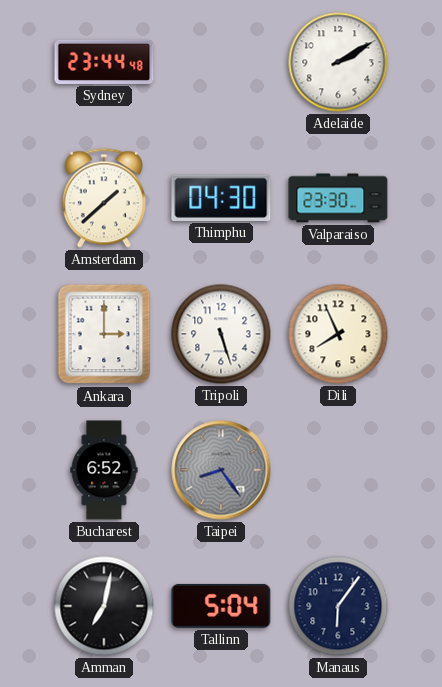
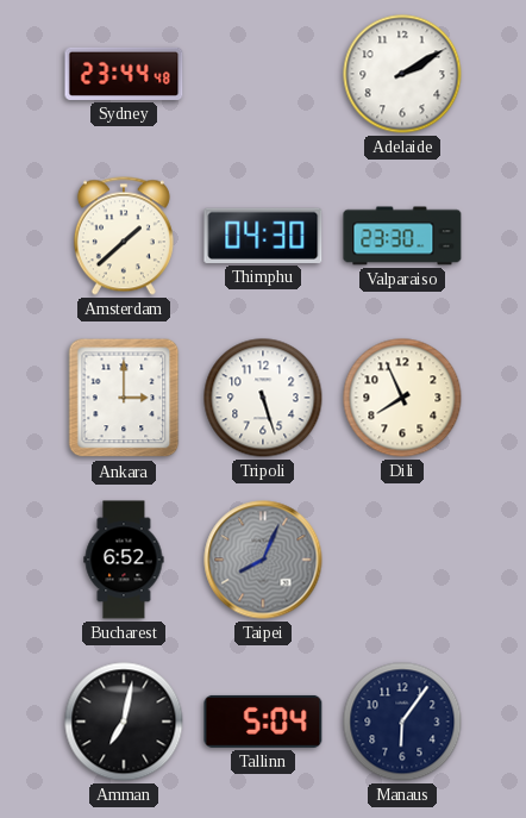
Taipei: 8:24 -> 8:04
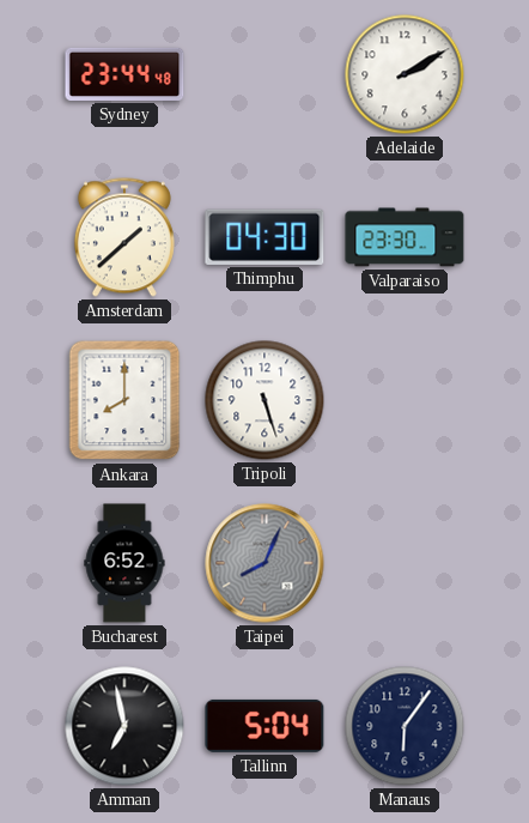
Ankara: 3:00 -> 8:00
Dili: 7:56 -> none
Amman: 7:02 -> 6:58
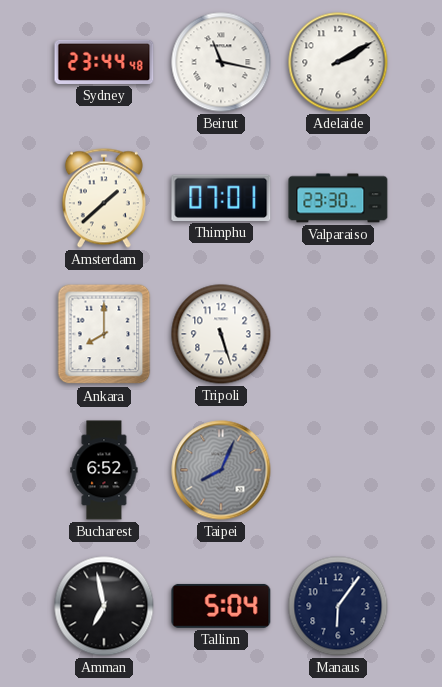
Beirut: none -> 11:17
Thimphu: 04:30 -> 07:01
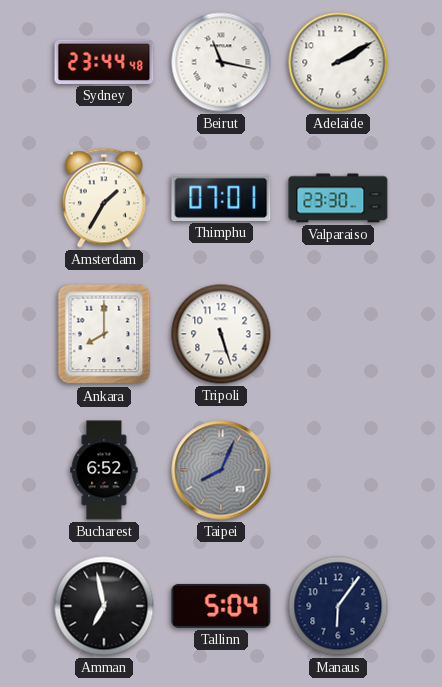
Amsterdam: 1:38 -> 1:35
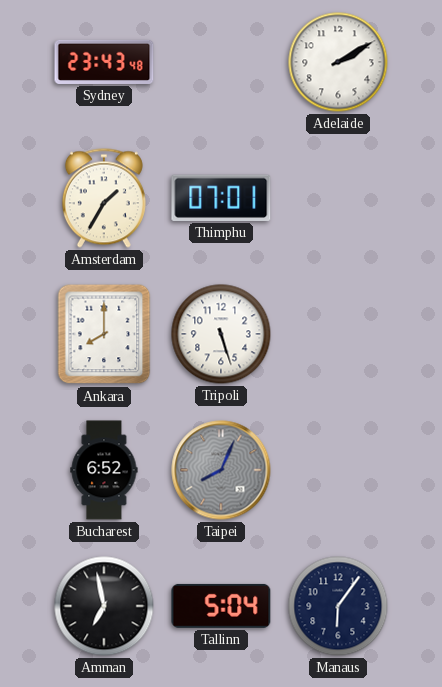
Sydney: 23:44 -> 23:43
Beirut: 11:17 -> none
Valparaiso: 23:30 -> none
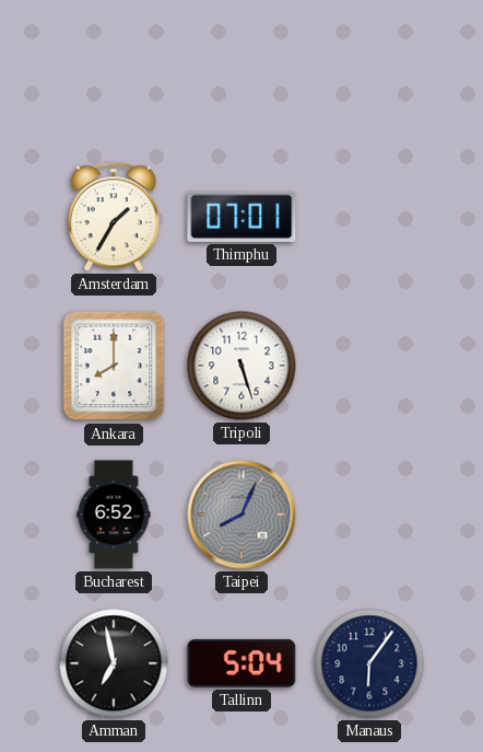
Sydney: 23:43 -> none
Adelaide: 2:10 -> none
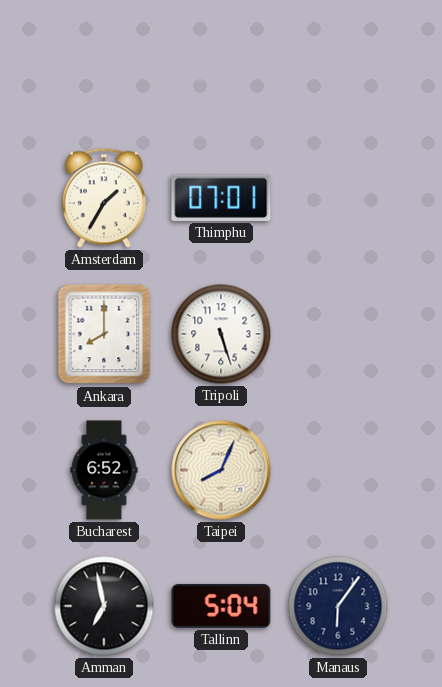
Taipei dial: grey -> cream
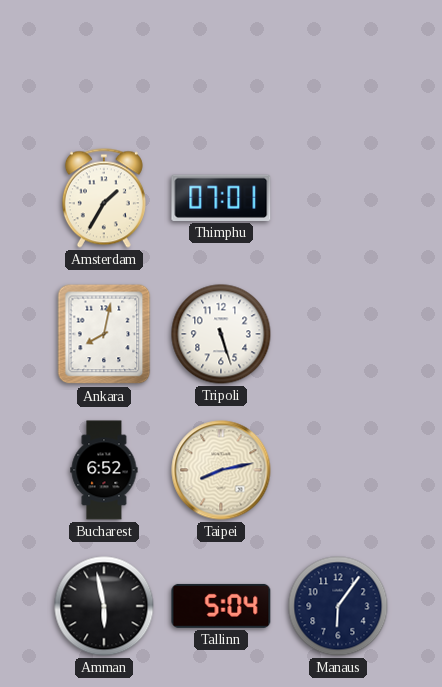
Ankara: 8:00 -> 8:02
Taipei: 8:04 -> 8:13
Amman: 6:58 -> 5:58
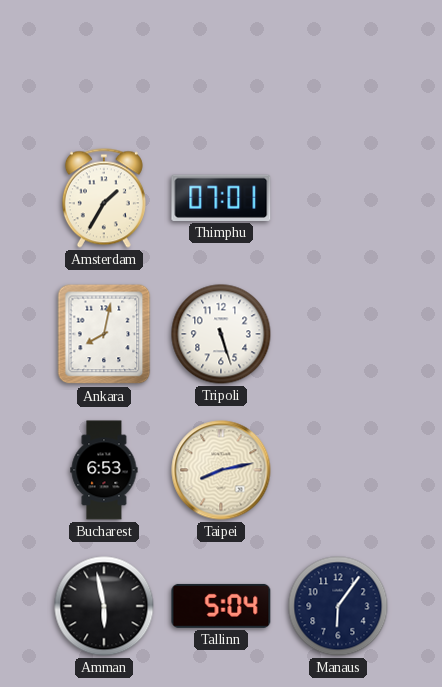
Bucharest: 6:52 -> 6:53
